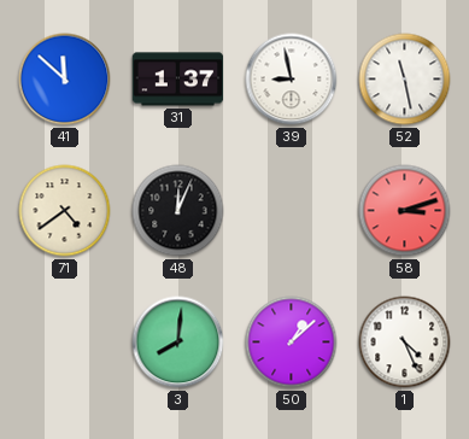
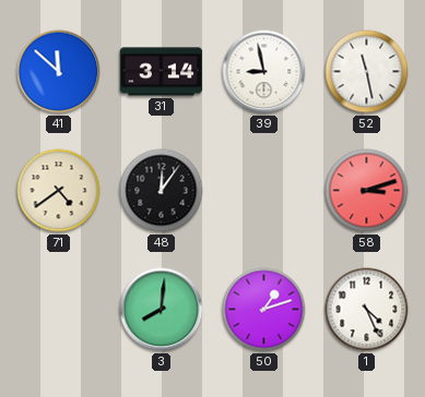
31: 1:37 -> 3:14
48: 12:04 -> 12:06
50: 1:08 -> 1:12
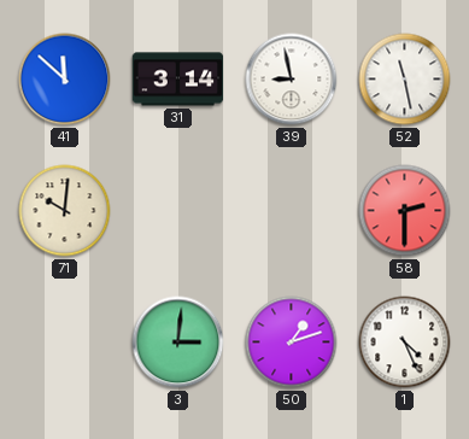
71: 4:39 -> 10:01
48: 12:06 -> none
58: 3:12 -> 2:30
3: 8:01 -> 3:01
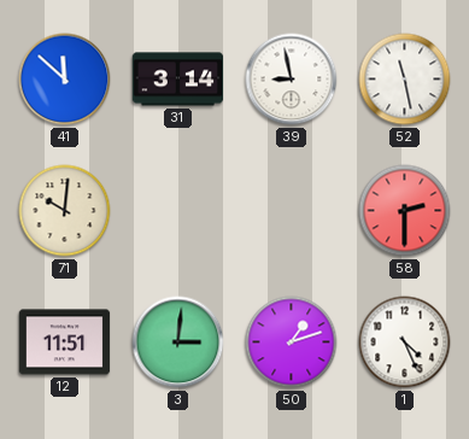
12: none -> 11:51
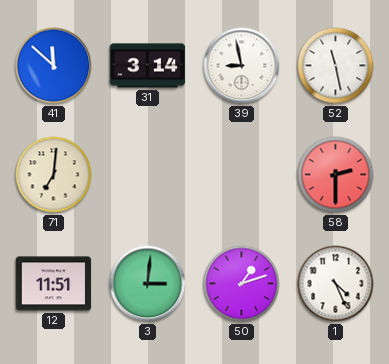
71: 10:01 -> 7:01
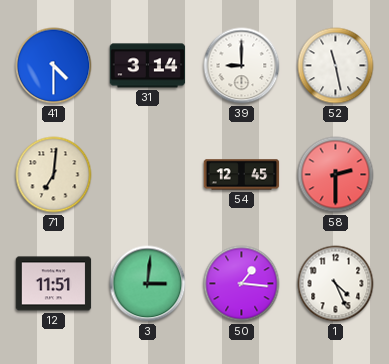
41: 11:52 -> 4:30
39: 8:58 -> 9:00
54: none -> 12:45
50: 1:12 -> 1:16
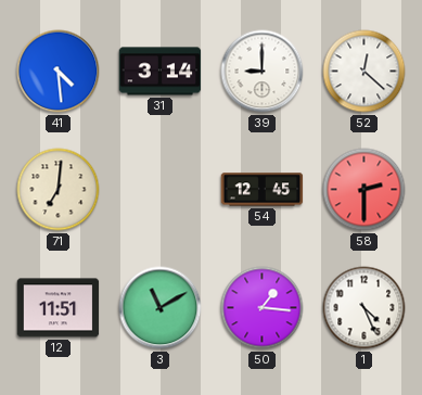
41: 4:30 -> 4:29
52: 11:28 -> 12:22
3: 3:01 -> 11:10
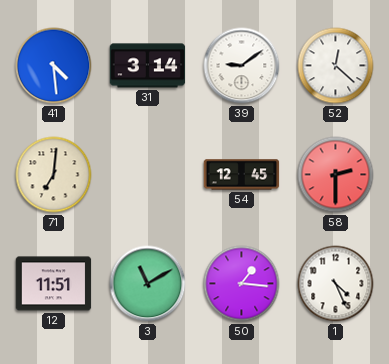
39: 9:00 -> 9:09
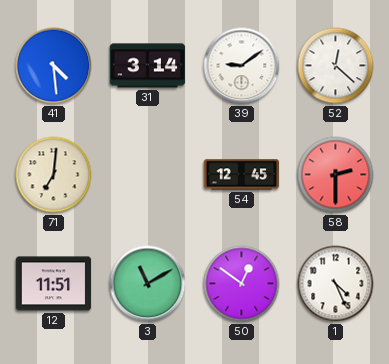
50: 1:16 -> 12:51
